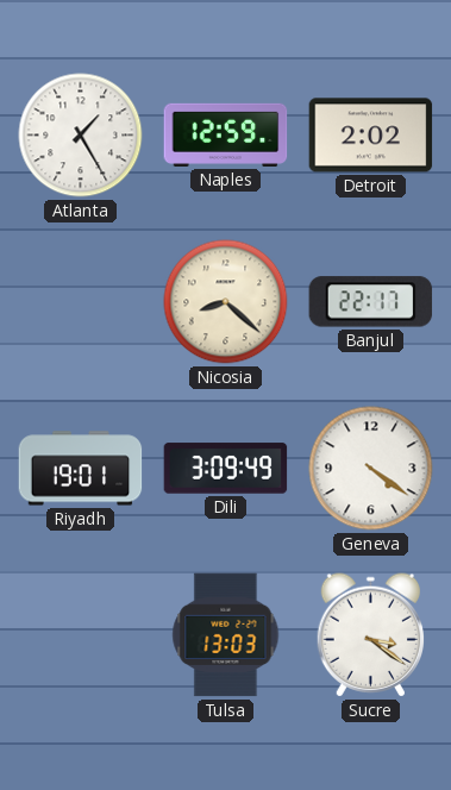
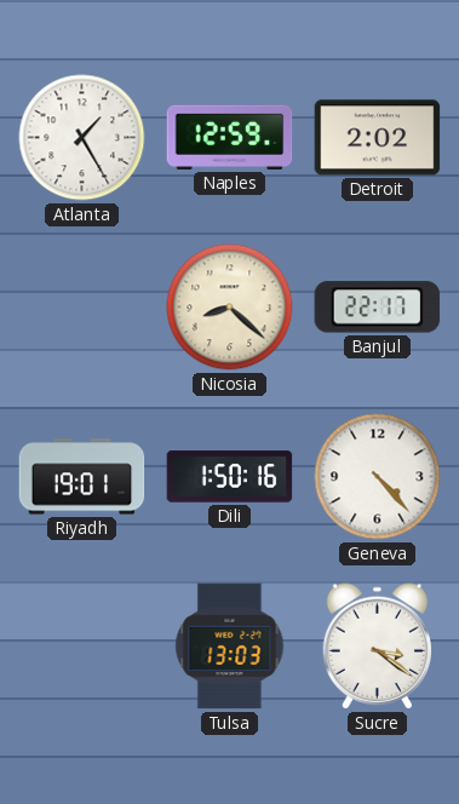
Dili: 3:09 -> 1:50
Geneva: 4:21 -> 4:23
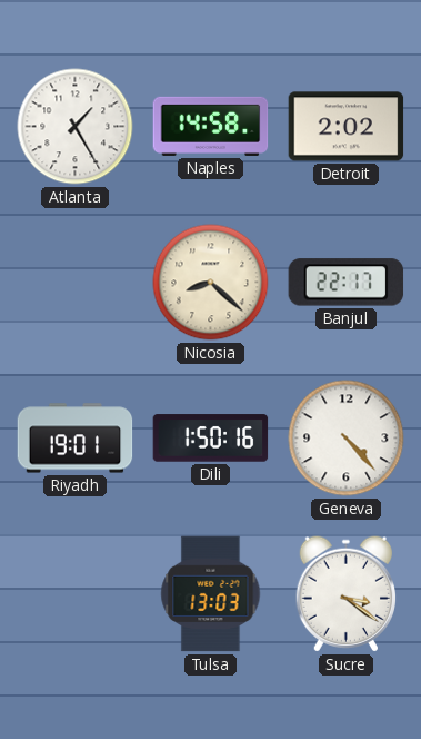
Naples: 12:59 -> 14:58
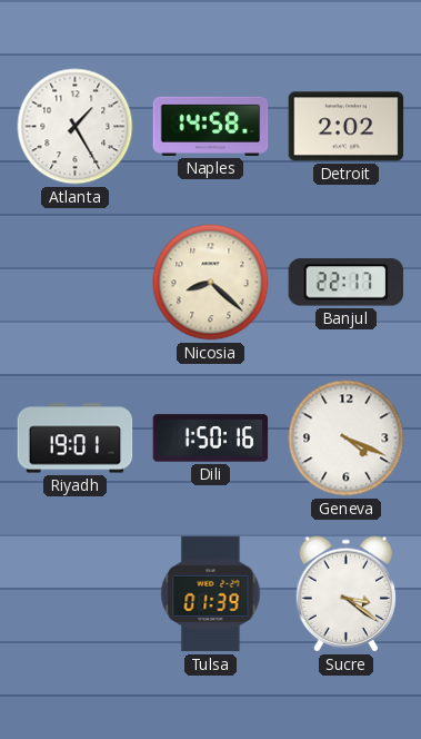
Geneva: 4:23 -> 4:19
Tulsa: 13:03 -> 01:39
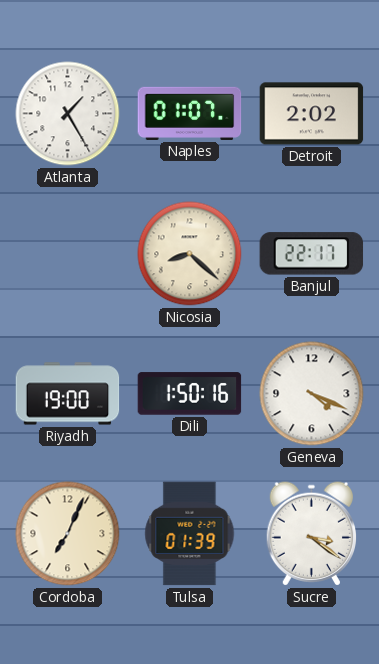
Naples: 14:58 -> 01:07
Riyadh: 19:01 -> 19:00
Cordoba: none -> 7:04
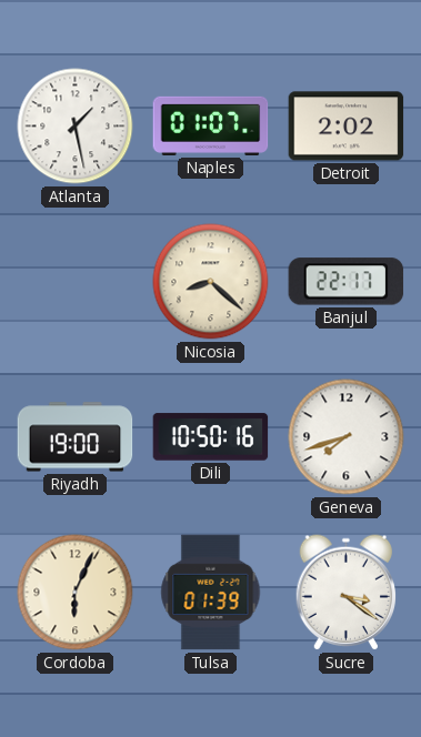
Atlanta: 1:25 -> 1:28
Dili: 1:50 -> 10:50
Geneva: 4:19 -> 7:42
Cordoba: 7:04 -> 6:04
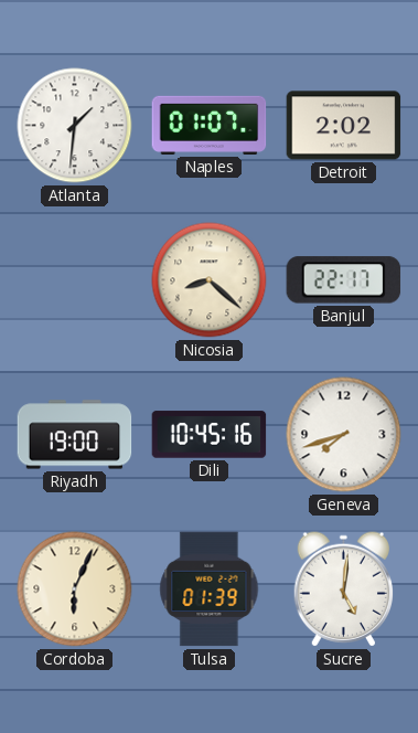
Atlanta: 1:28 -> 1:31
Dili: 10:50 -> 10:45
Sucre: 3:21 -> 5:01
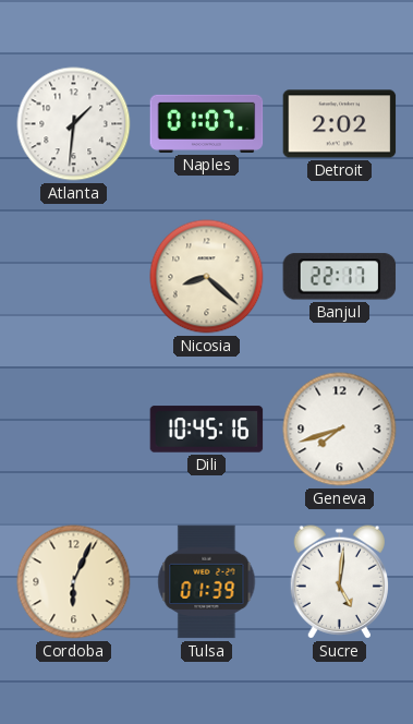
Riyadh: 19:00 -> none
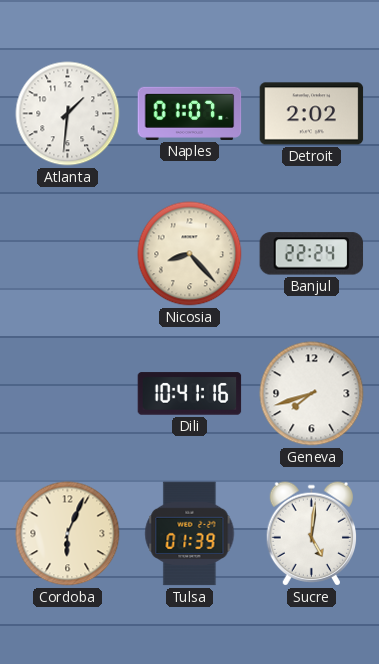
Nicosia: 8:22 -> 8:23
Banjul: 22:17 -> 22:24
Dili: 10:45 -> 10:41
